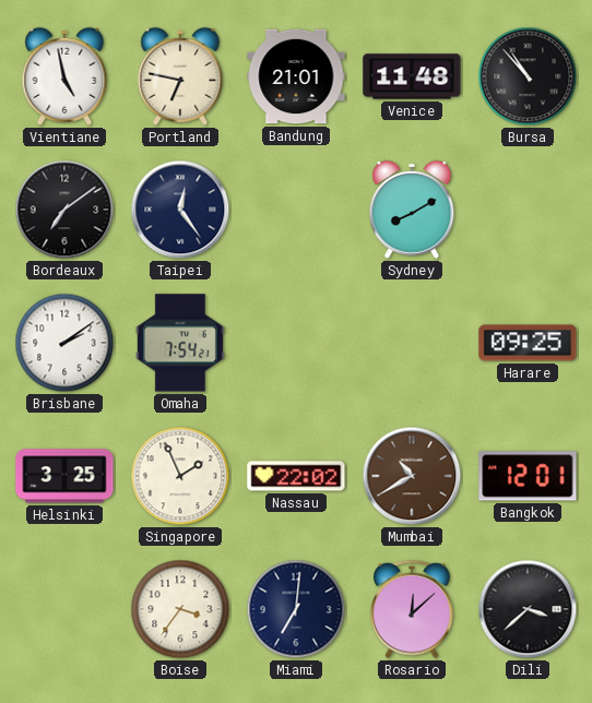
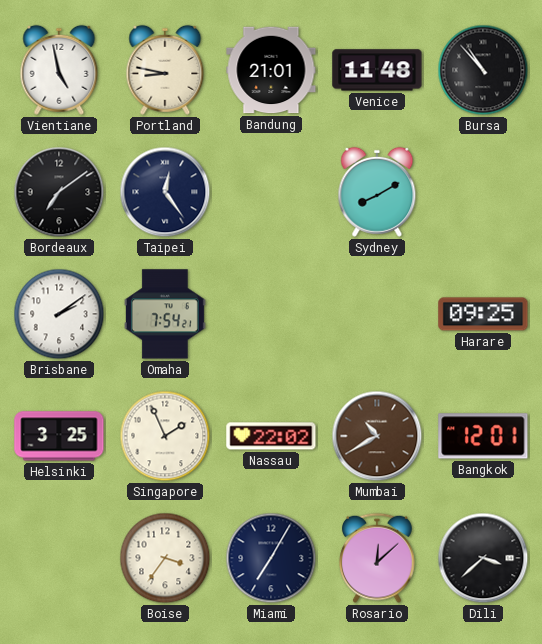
Portland: 6:47 -> 8:47
Miami: 7:01 -> 7:05
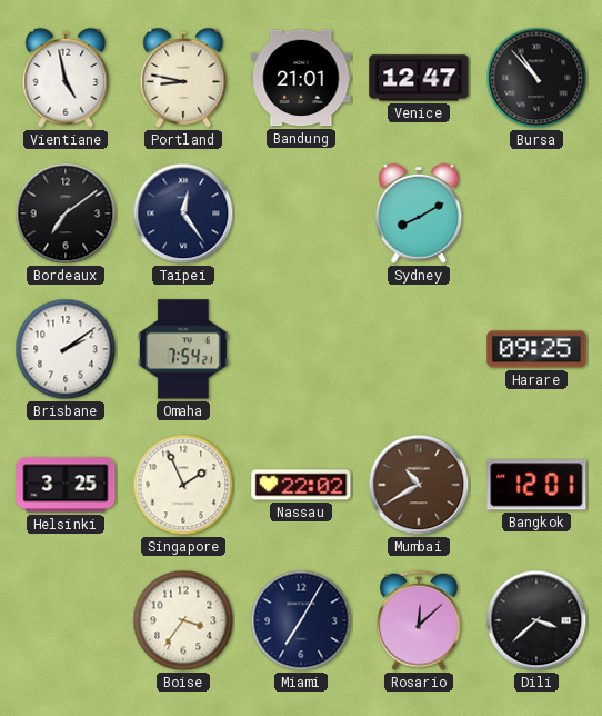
Venice: 11:48 -> 12:47
